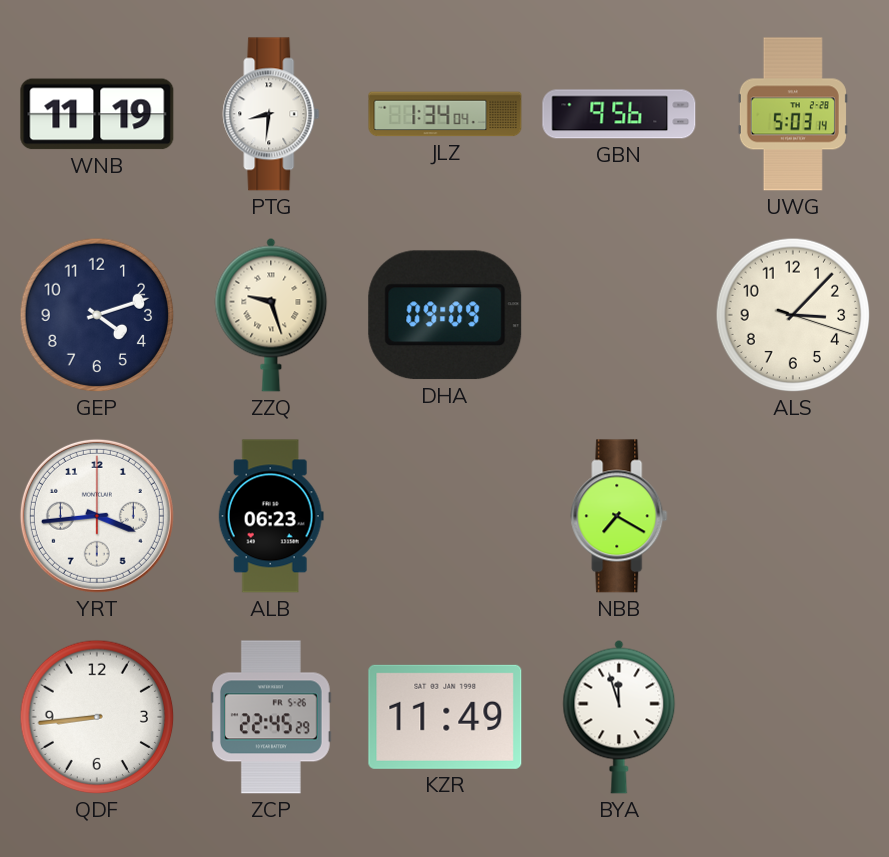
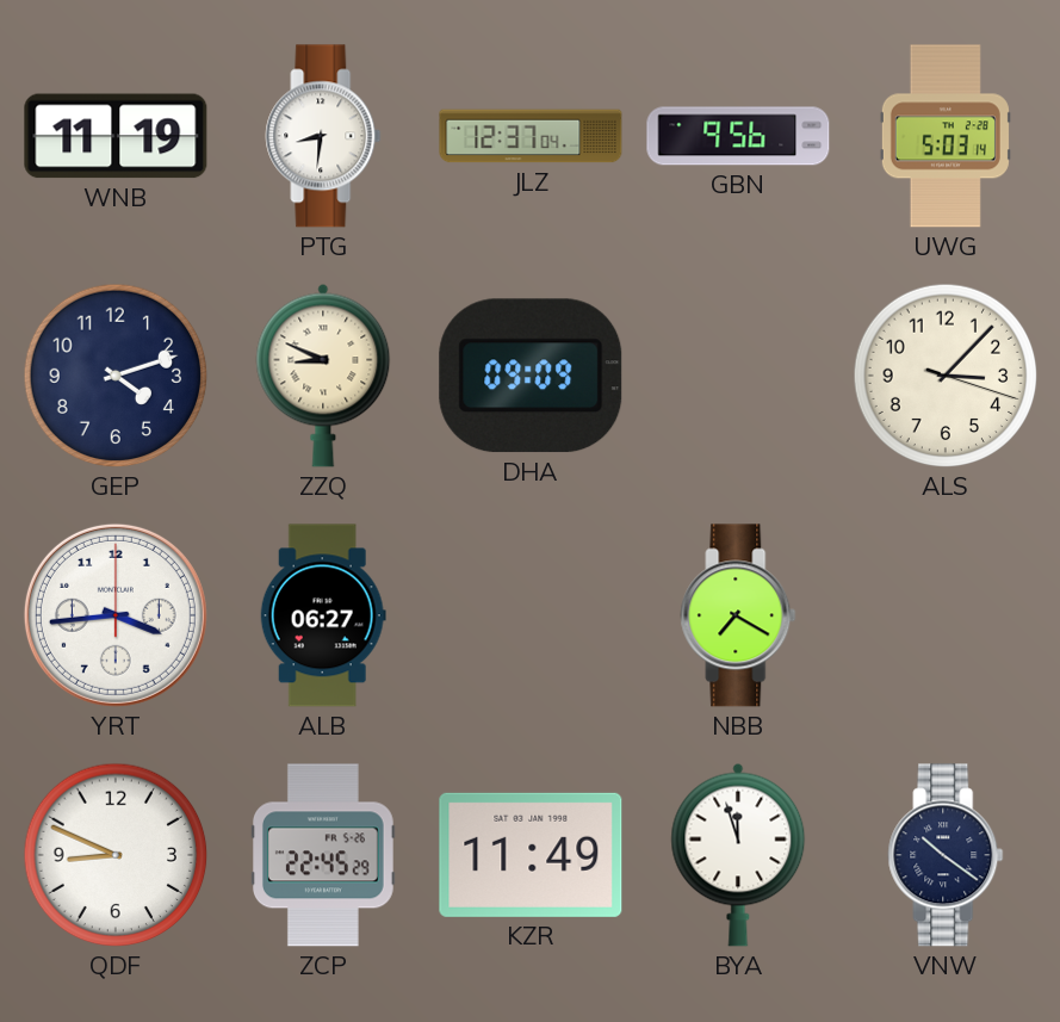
JLZ: 1:34 -> 12:37
ZZQ: 9:27 -> 8:49
ALB: 06:23 -> 06:27
QDF: 8:44 -> 8:49
VNW: none -> 10:21
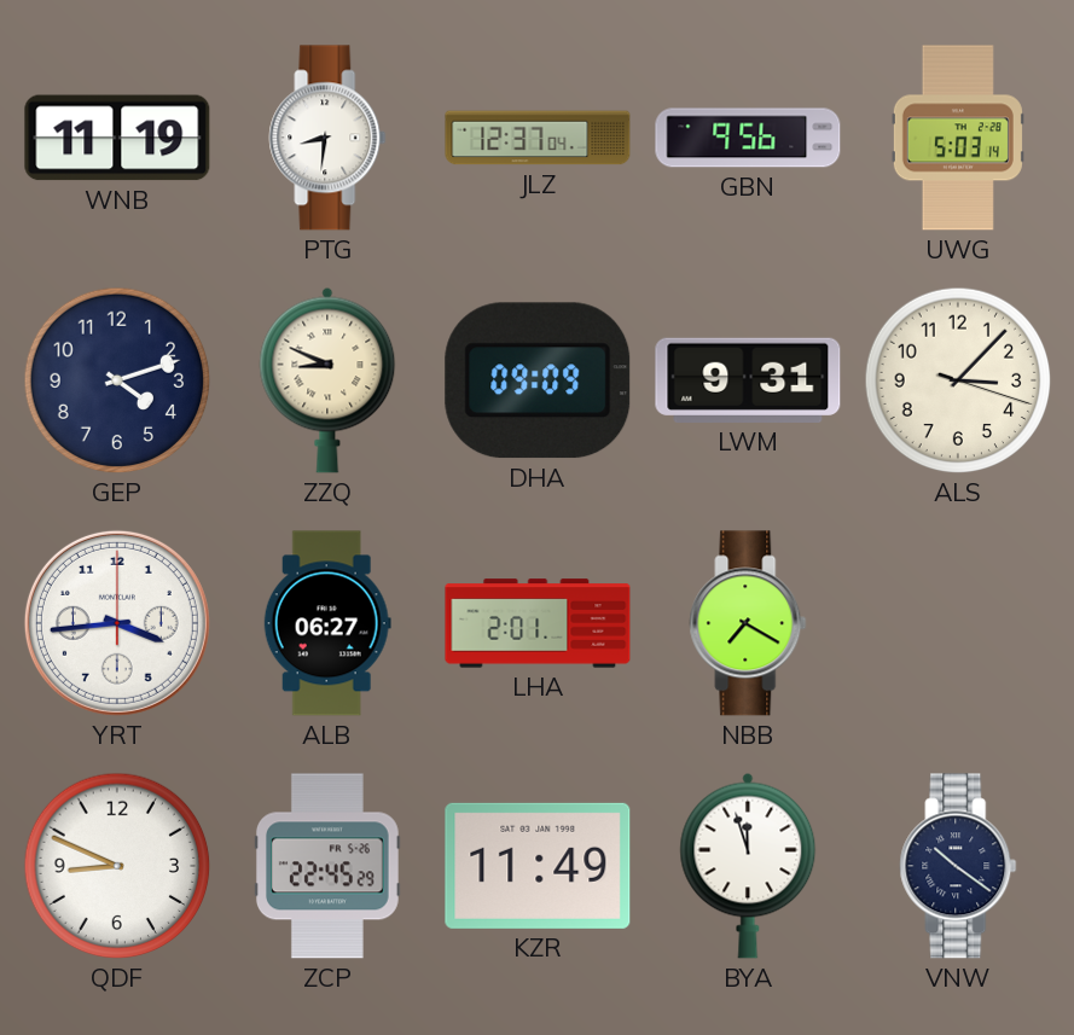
LWM: none -> 9:31
LHA: none -> 2:01
